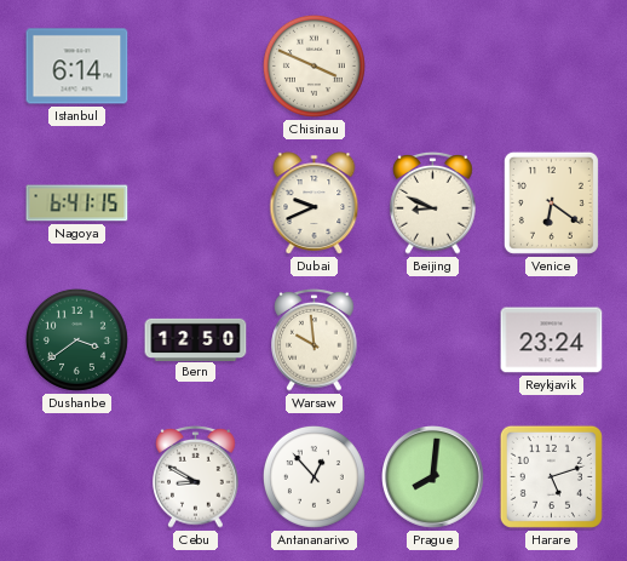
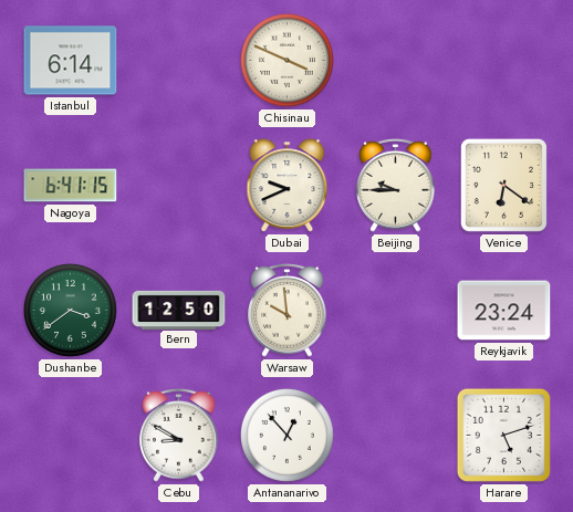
Beijing: 8:49 -> 9:45
Prague: 8:01 -> none
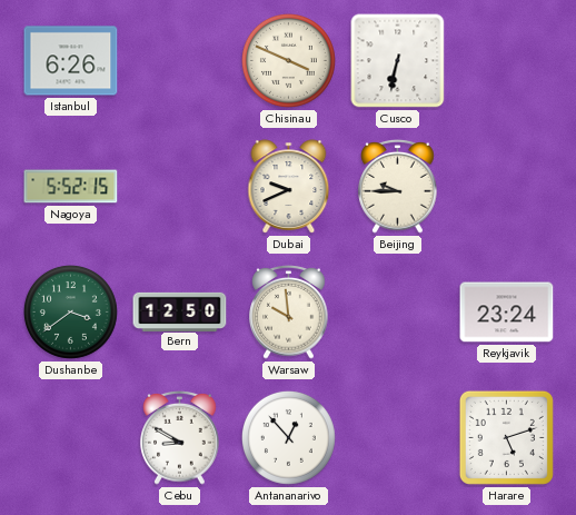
Istanbul: 6:14 -> 6:26
Cusco: none -> 6:32
Nagoya: 6:41 -> 5:52
Venice: 6:21 -> none
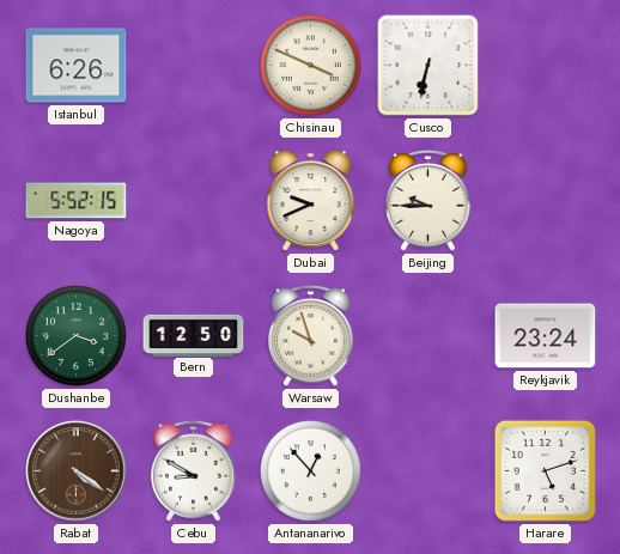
Warsaw: 9:59 -> 9:57
Rabat: none -> 4:21
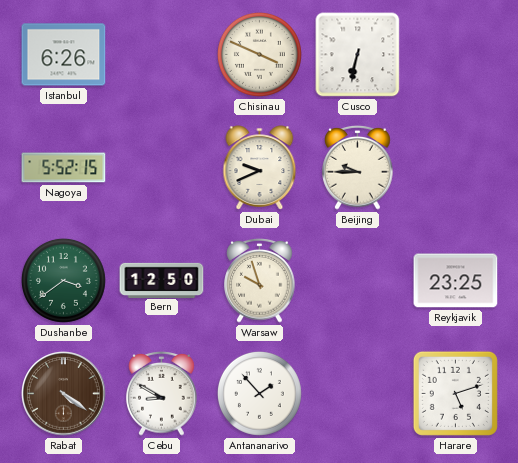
Reykjavik: 23:24 -> 23:25
Antananarivo: 12:53 -> 1:53
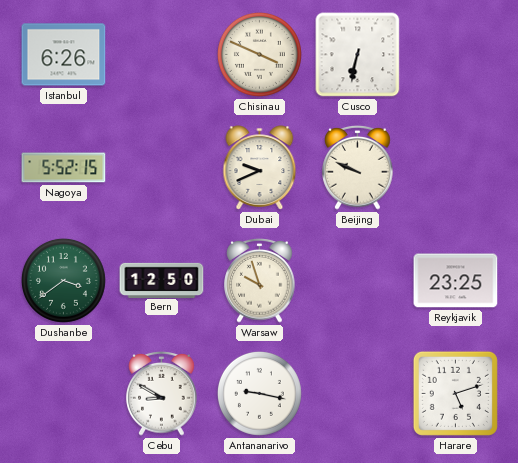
Beijing: 9:45 -> 9:49
Rabat: 4:21 -> none
Antananarivo: 1:53 -> 9:17
